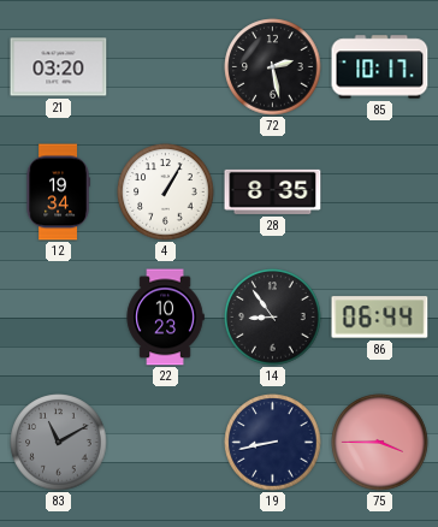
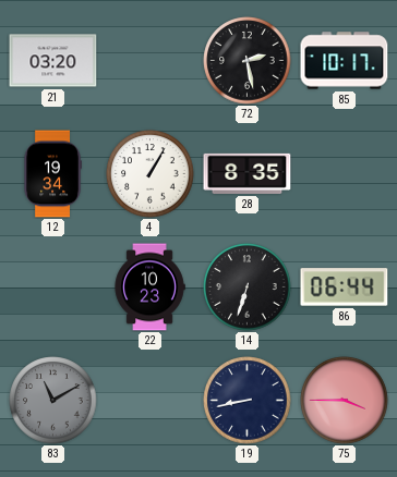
14: 8:54 -> 6:33
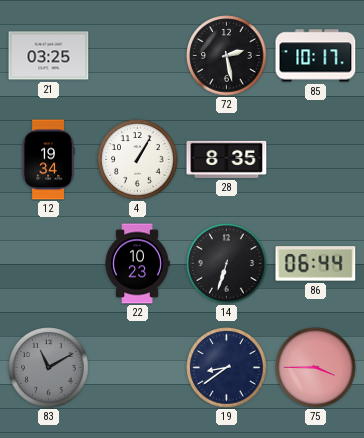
21: 03:20 -> 03:25
19: 8:43 -> 8:39
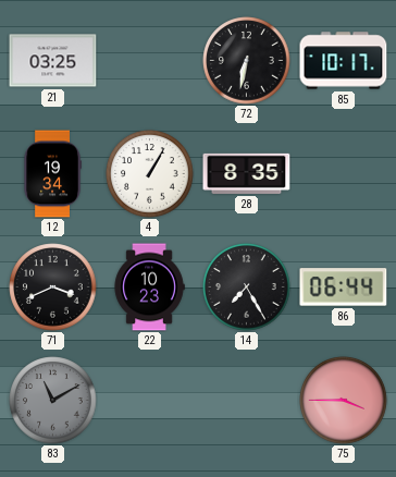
72: 2:28 -> 6:32
71: none -> 3:41
14: 6:33 -> 7:25
19: 8:39 -> none
